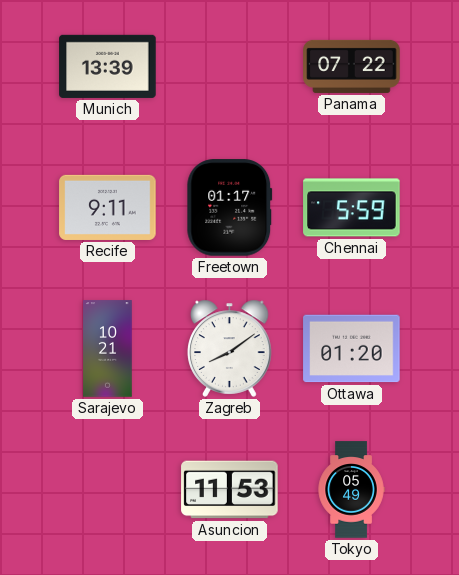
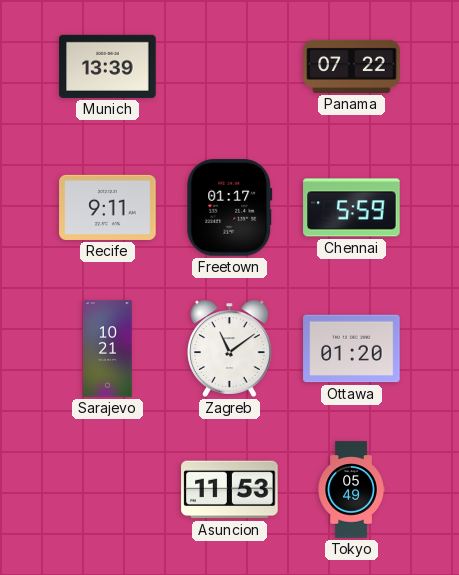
Zagreb: 8:09 -> 11:09
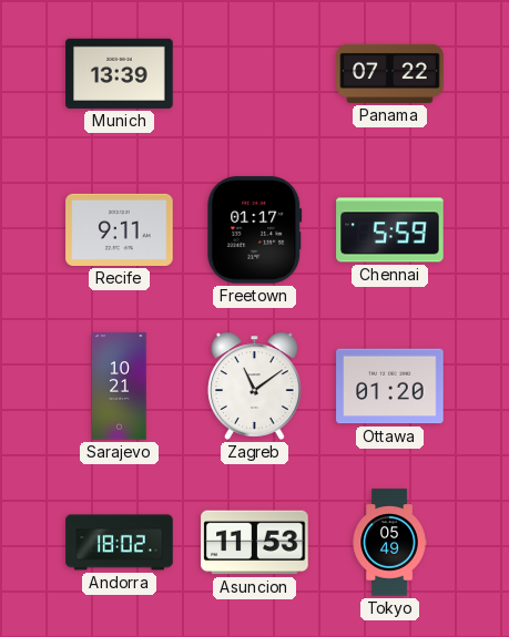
Andorra: none -> 18:02
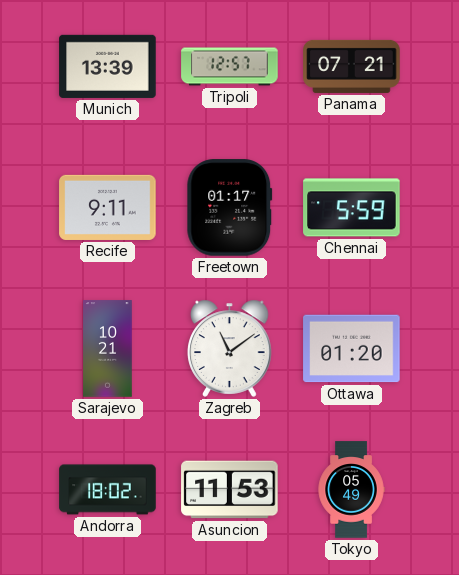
Tripoli: none -> 12:57
Panama: 07:22 -> 07:21
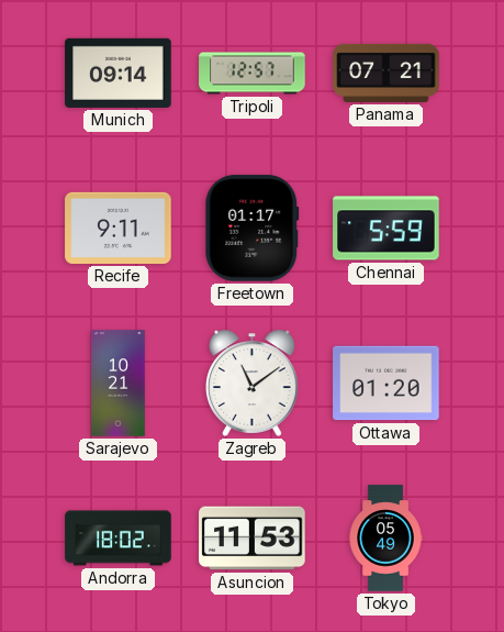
Munich: 13:39 -> 09:14
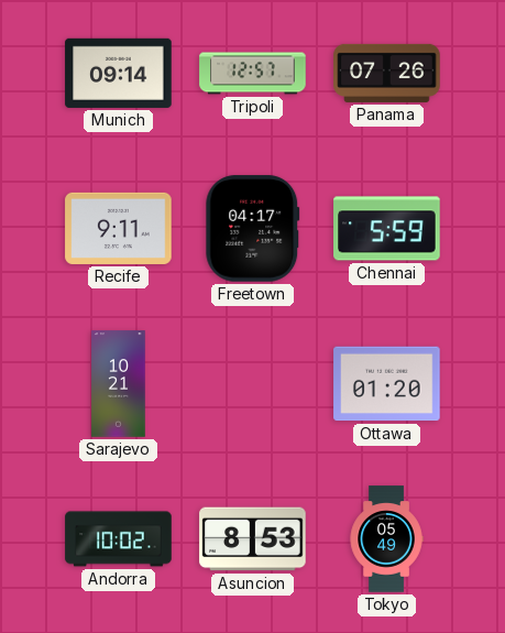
Panama: 07:21 -> 07:26
Freetown: 01:17 -> 04:17
Zagreb: 11:09 -> none
Andorra: 18:02 -> 10:02
Asuncion: 11:53 -> 8:53
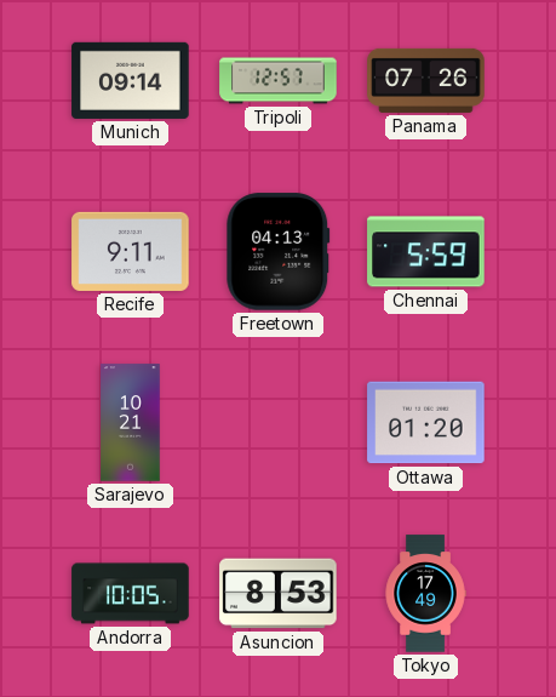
Freetown: 04:17 -> 04:13
Andorra: 10:02 -> 10:05
Tokyo: 05:49 -> 17:49
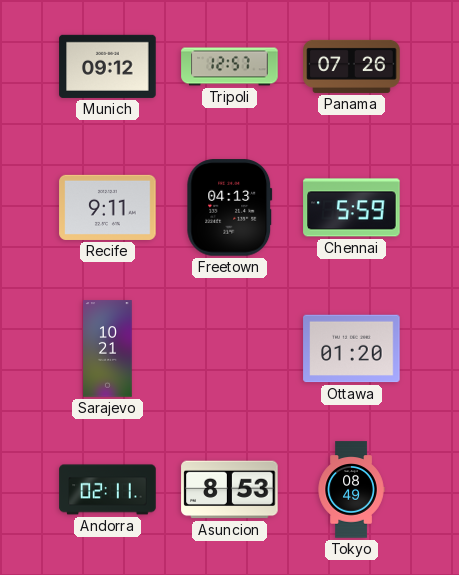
Munich: 09:14 -> 09:12
Andorra: 10:05 -> 02:11
Tokyo: 17:49 -> 08:49
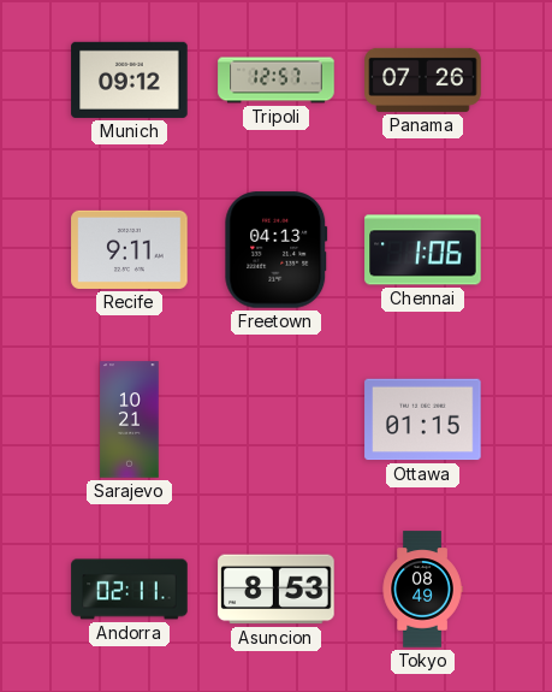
Chennai: 5:59 -> 1:06
Ottawa: 01:20 -> 01:15
